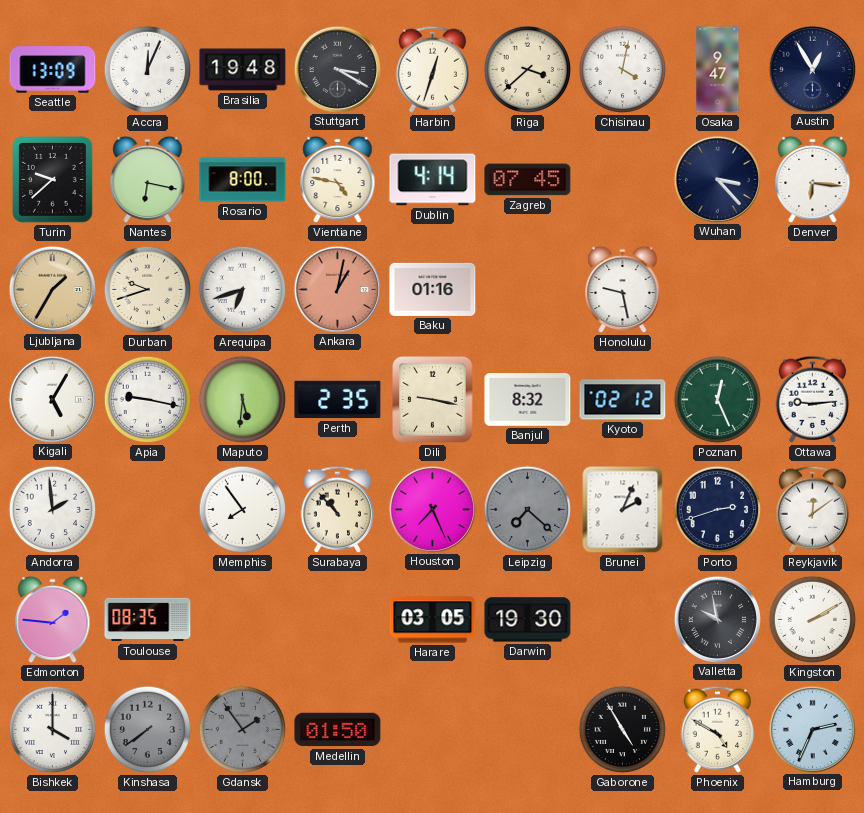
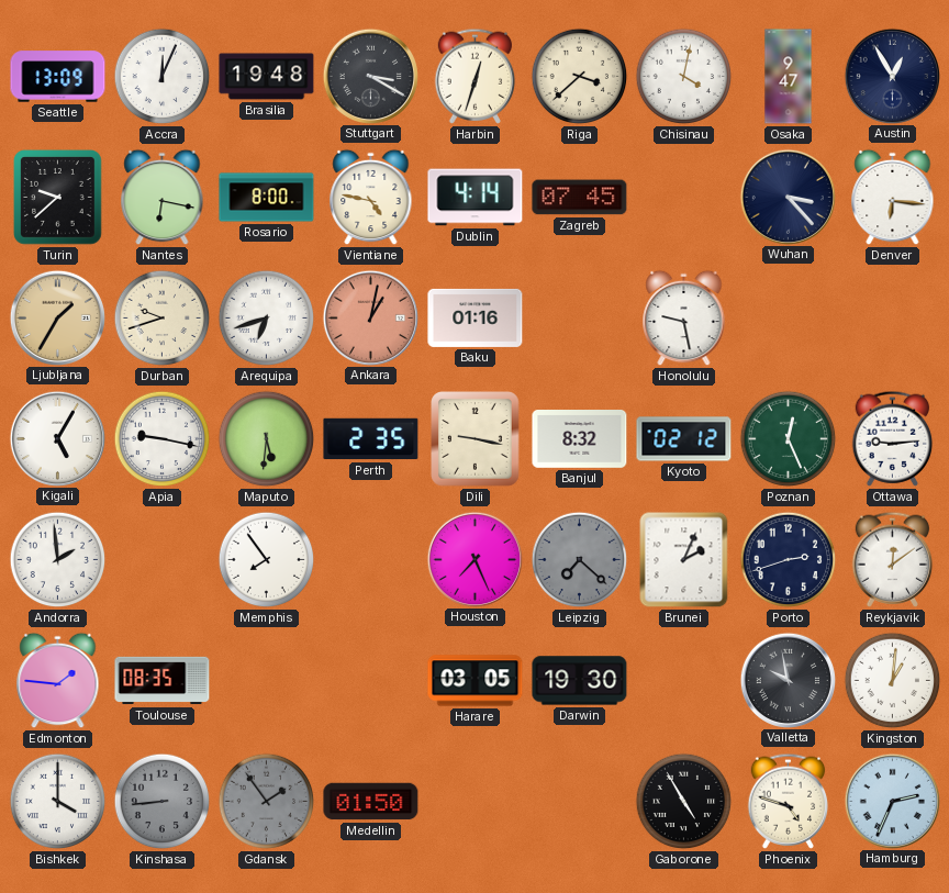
Surabaya: 10:53 -> none
Kingston: 2:10 -> 1:01
Kinshasa: 7:39 -> 8:44
Phoenix: 4:50 -> 4:48
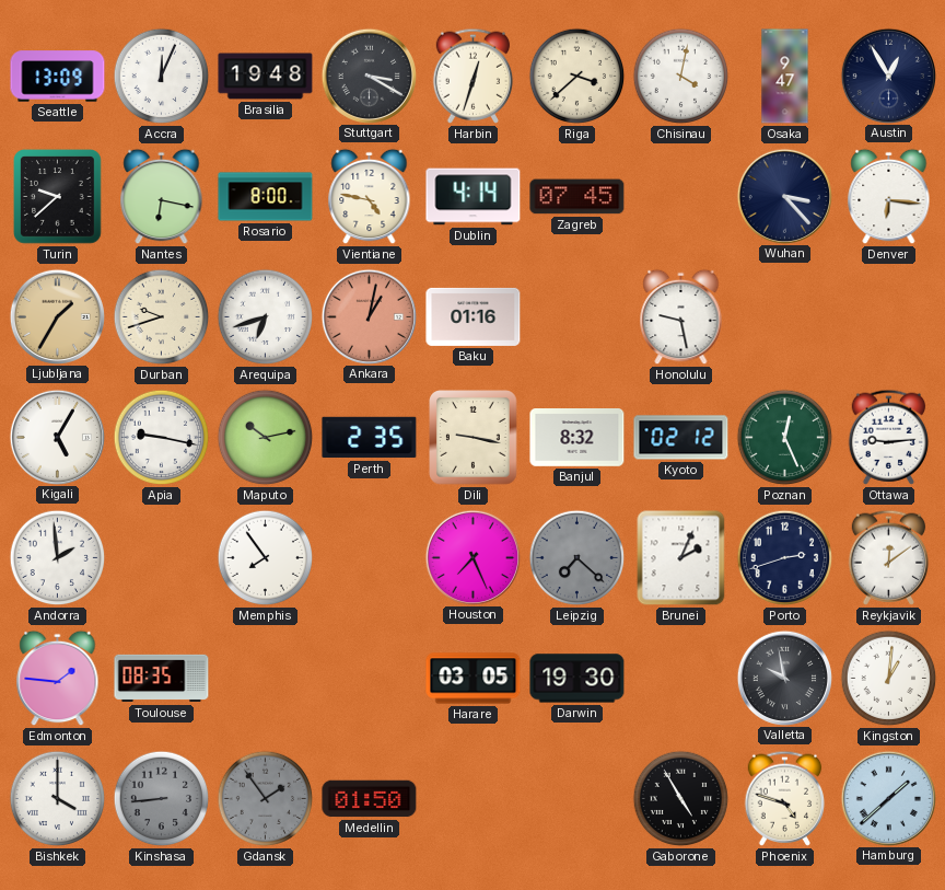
Maputo: 5:31 -> 10:13
Hamburg: 2:34 -> 1:38
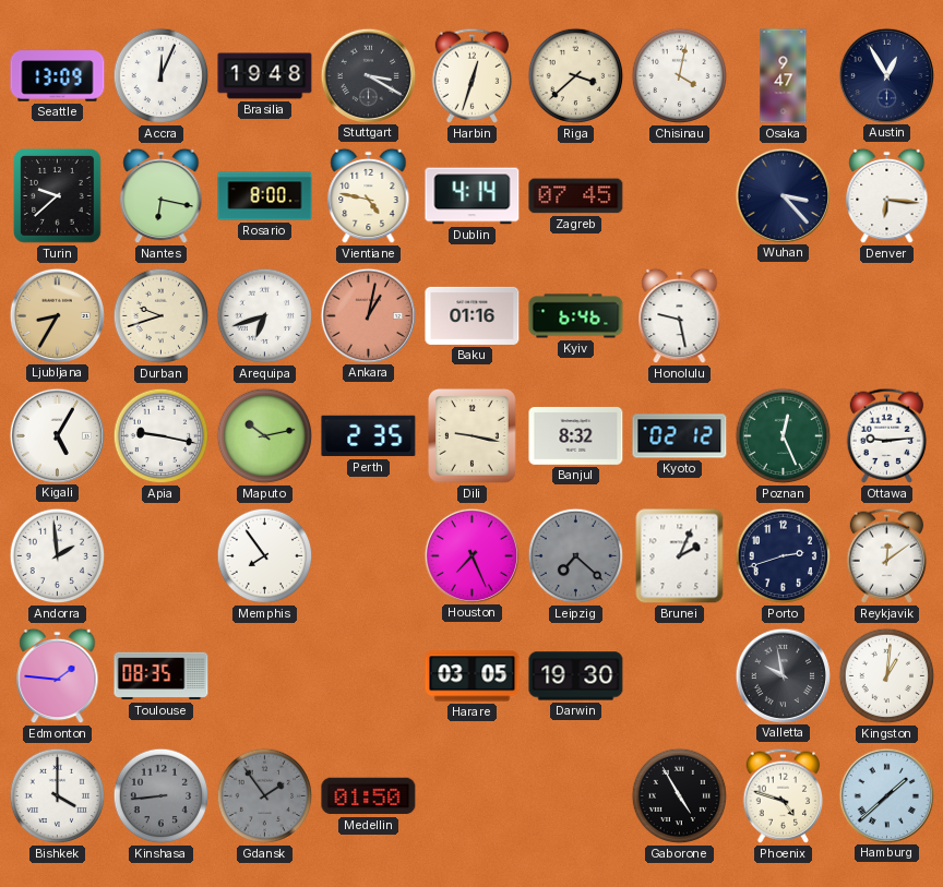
Ljubljana: 1:35 -> 8:35
Kyiv: none -> 6:46
